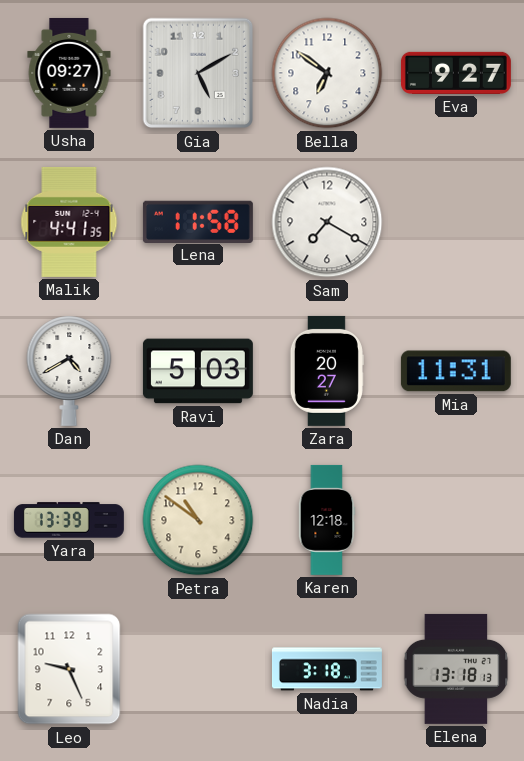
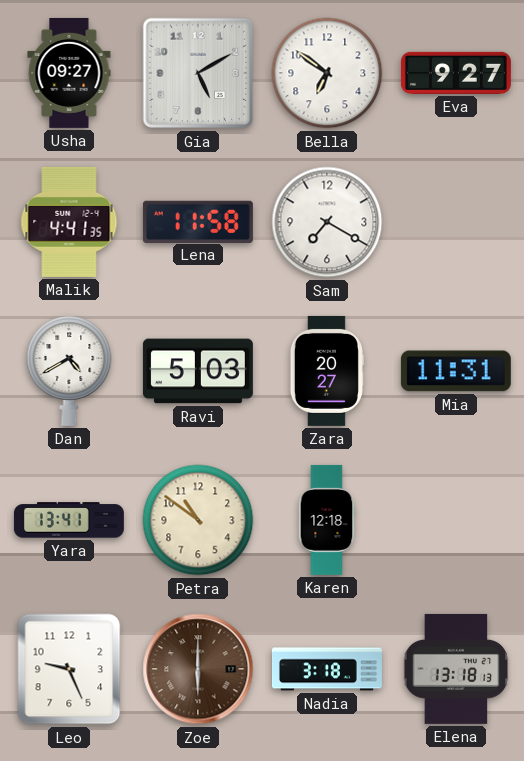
Yara: 13:39 -> 13:41
Zoe: none -> 6:00
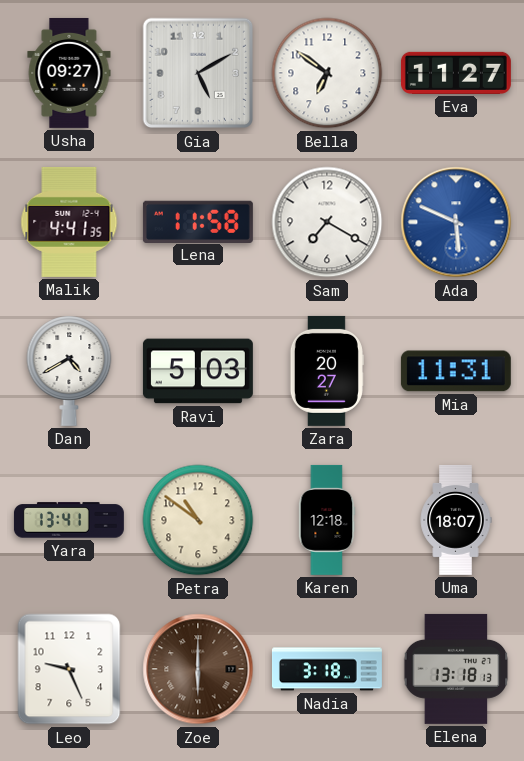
Eva: 9:27 -> 11:27
Ada: none -> 5:49
Uma: none -> 18:07
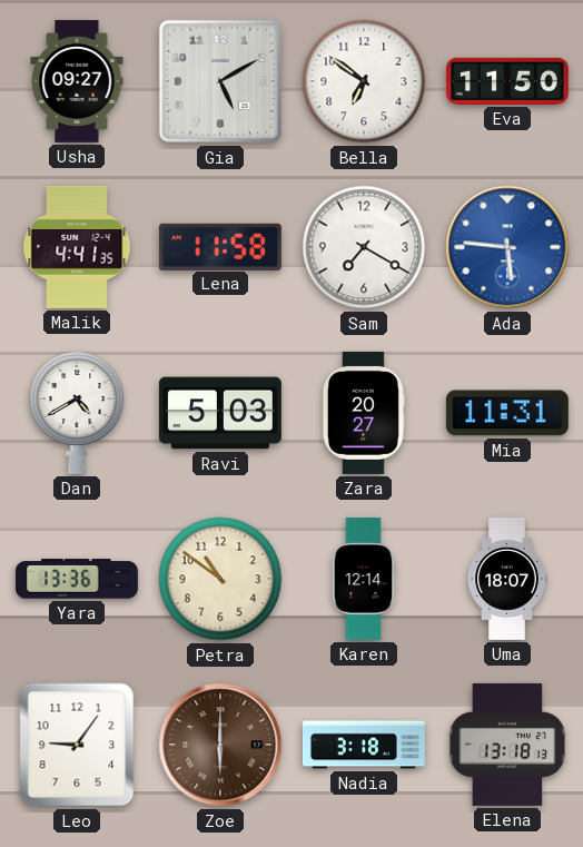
Eva: 11:27 -> 11:50
Ada: 5:49 -> 5:46
Yara: 13:41 -> 13:36
Karen: 12:18 -> 12:14
Leo: 9:26 -> 9:06
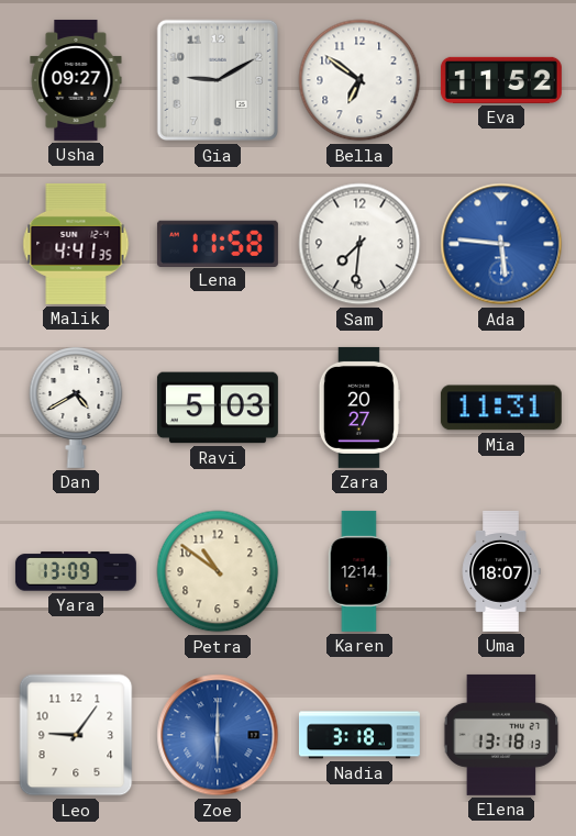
Gia: 5:10 -> 9:10
Eva: 11:50 -> 11:52
Sam: 7:20 -> 7:31
Yara: 13:36 -> 13:09
Zoe dial: brown -> blue
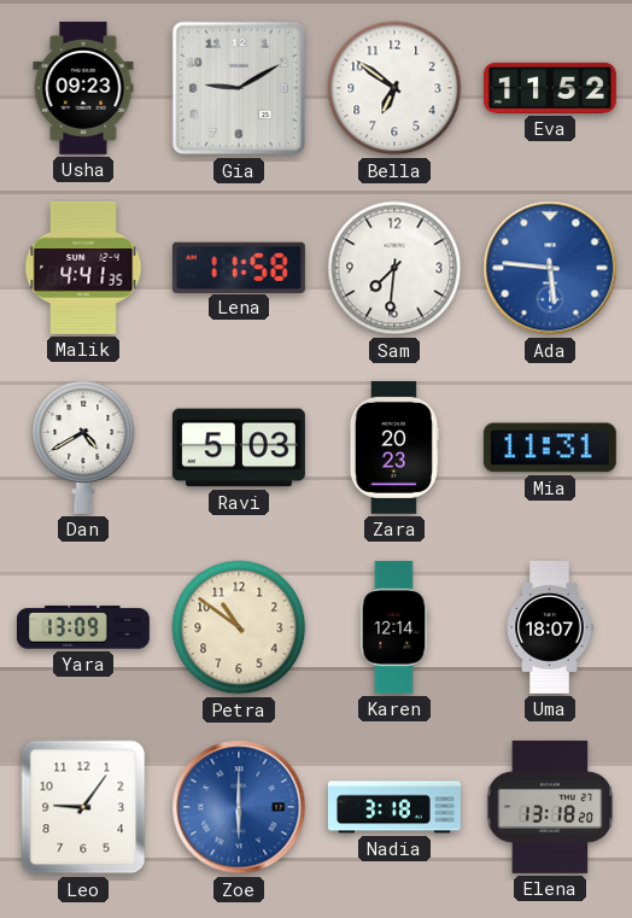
Usha: 09:27 -> 09:23
Zara: 20:27 -> 20:23
Elena: 13:18:13 -> 13:18:20
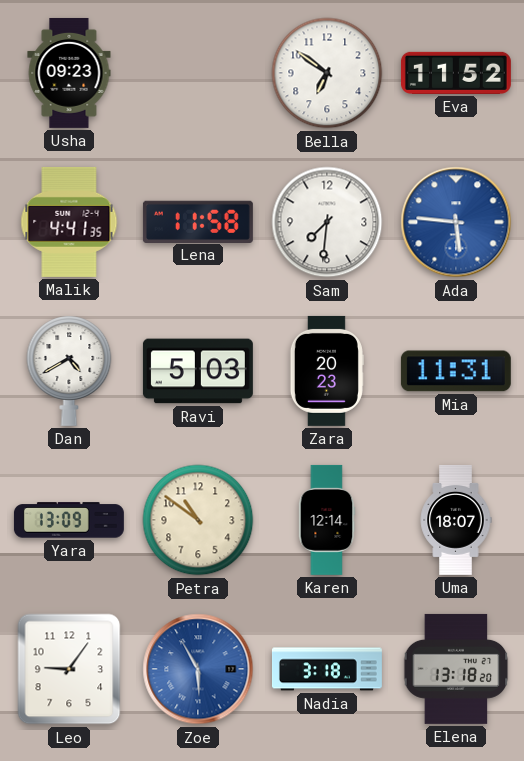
Gia: 9:10 -> none
Zoe: 6:00 -> 5:55
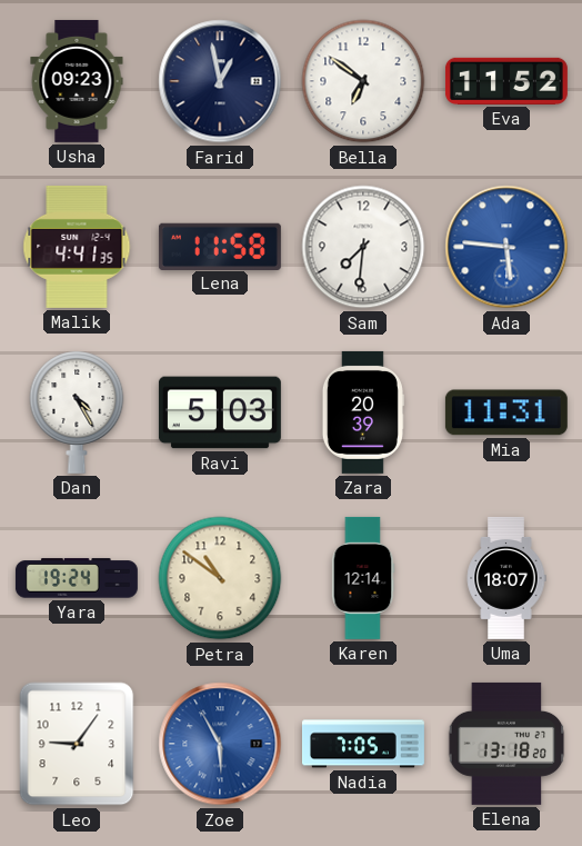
Farid: none -> 12:58
Dan: 4:40 -> 4:25
Zara: 20:23 -> 20:39
Yara: 13:09 -> 19:24
Nadia: 3:18 -> 7:05
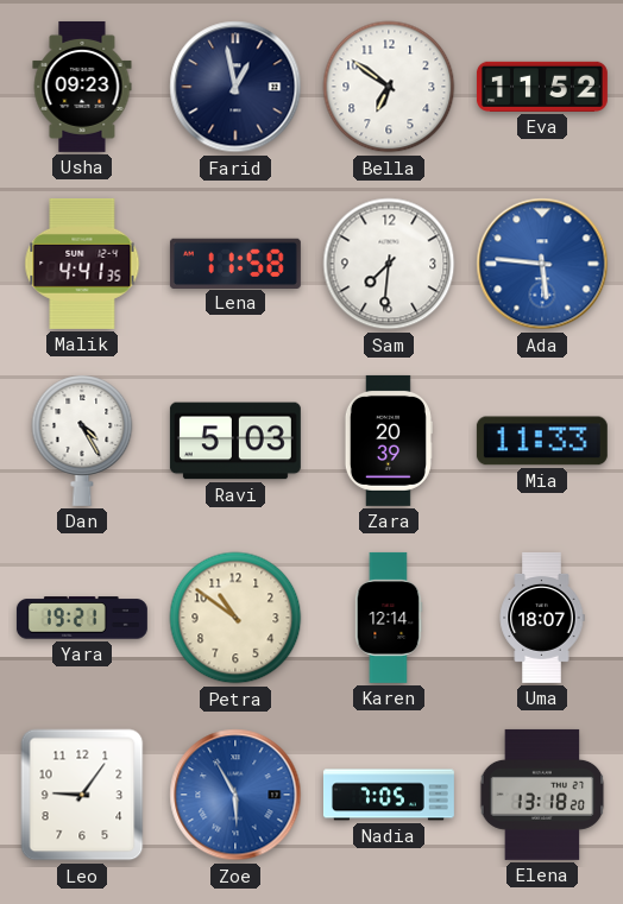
Mia: 11:31 -> 11:33
Yara: 19:24 -> 19:21
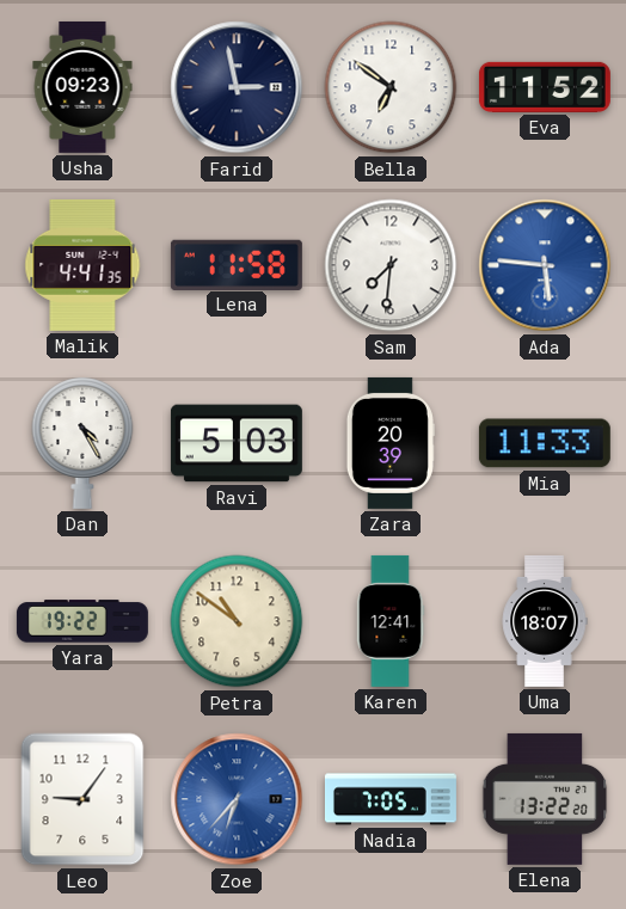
Farid: 12:58 -> 2:58
Yara: 19:21 -> 19:22
Karen: 12:14 -> 12:41
Zoe: 5:55 -> 6:37
Elena: 13:18 -> 13:22
